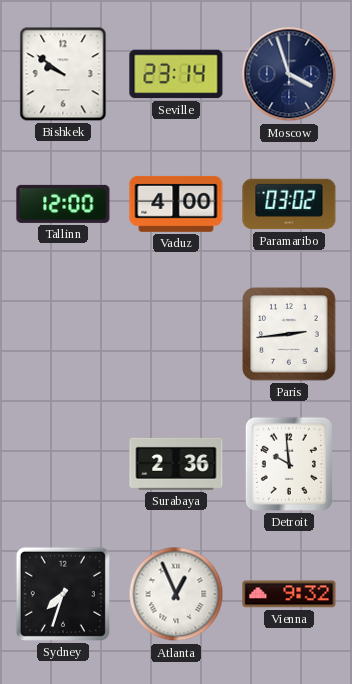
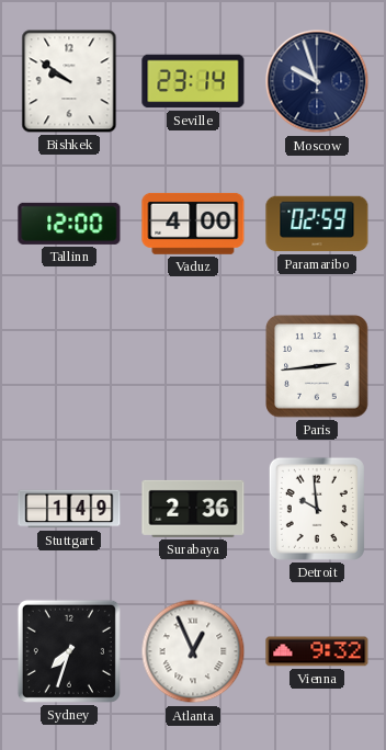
Moscow: 3:57 -> 9:57
Paramaribo: 03:02 -> 02:59
Stuttgart: none -> 1:49
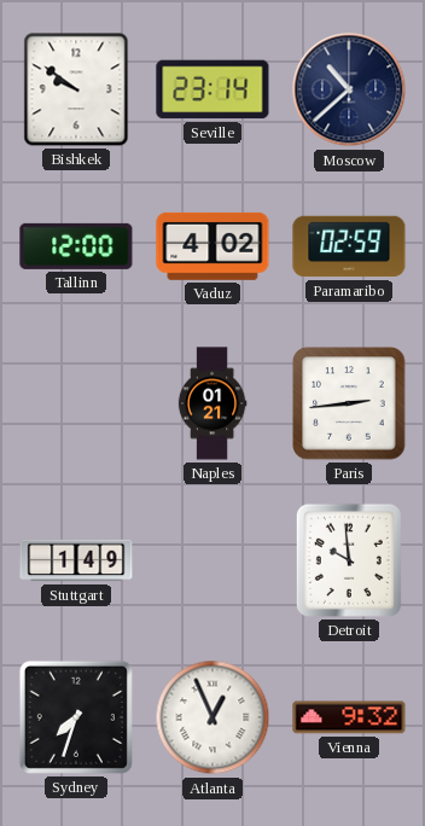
Moscow: 9:57 -> 10:38
Vaduz: 4:00 -> 4:02
Naples: none -> 01:21
Surabaya: 2:36 -> none
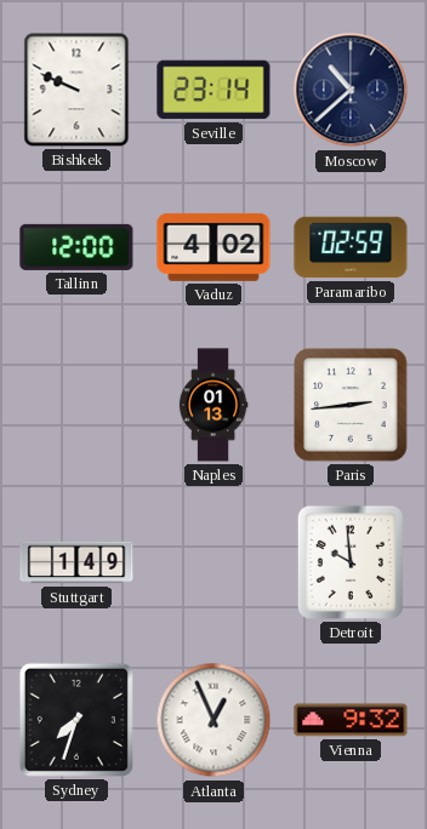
Bishkek: 9:51 -> 9:49
Naples: 01:21 -> 01:13
